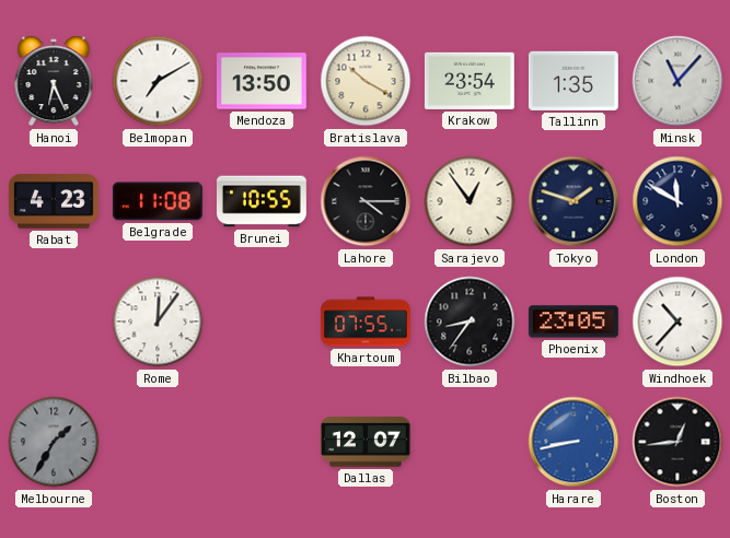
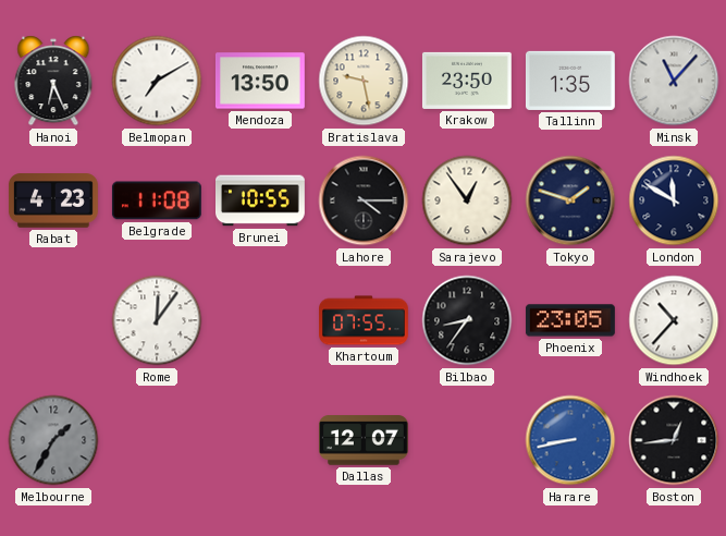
Bratislava: 10:20 -> 9:28
Krakow: 23:54 -> 23:50
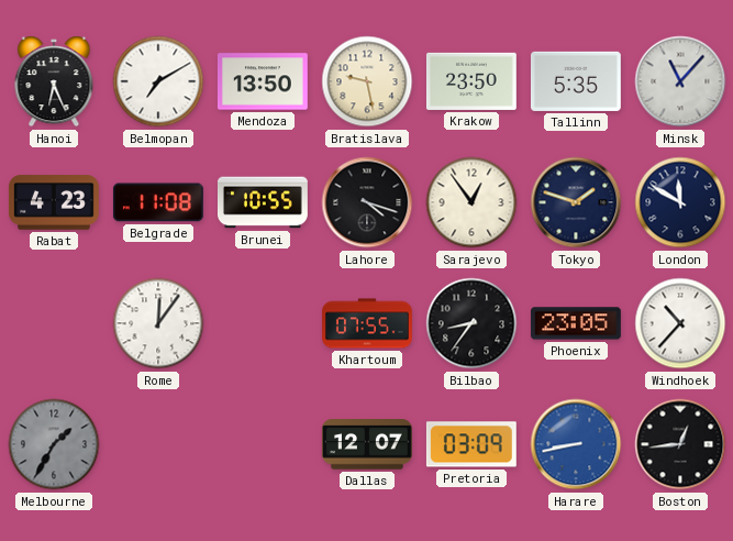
Tallinn: 1:35 -> 5:35
Lahore: 4:15 -> 4:18
Pretoria: none -> 03:09
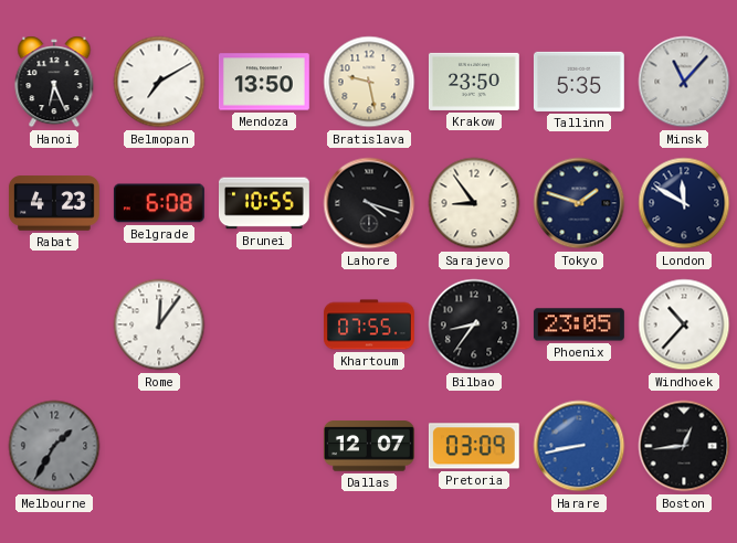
Belgrade: 11:08 -> 6:08
Sarajevo: 12:54 -> 8:54
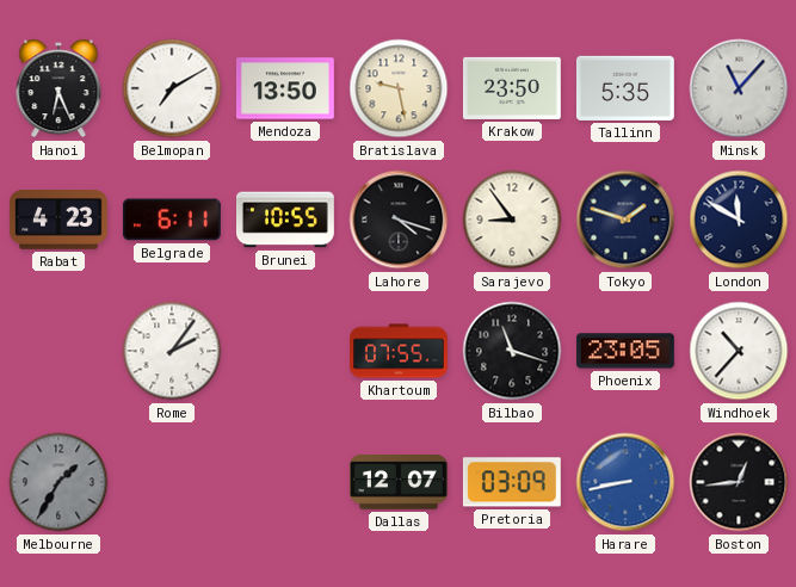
Belgrade: 6:08 -> 6:11
Rome: 12:06 -> 2:06
Bilbao: 8:36 -> 11:18
